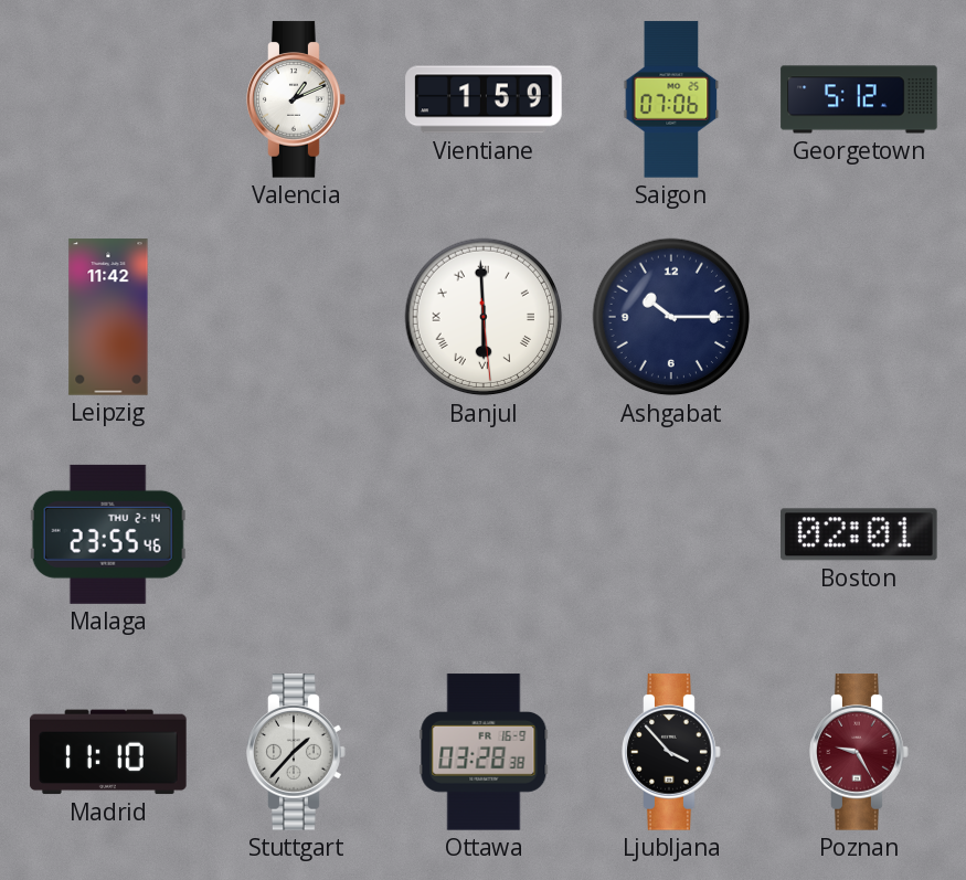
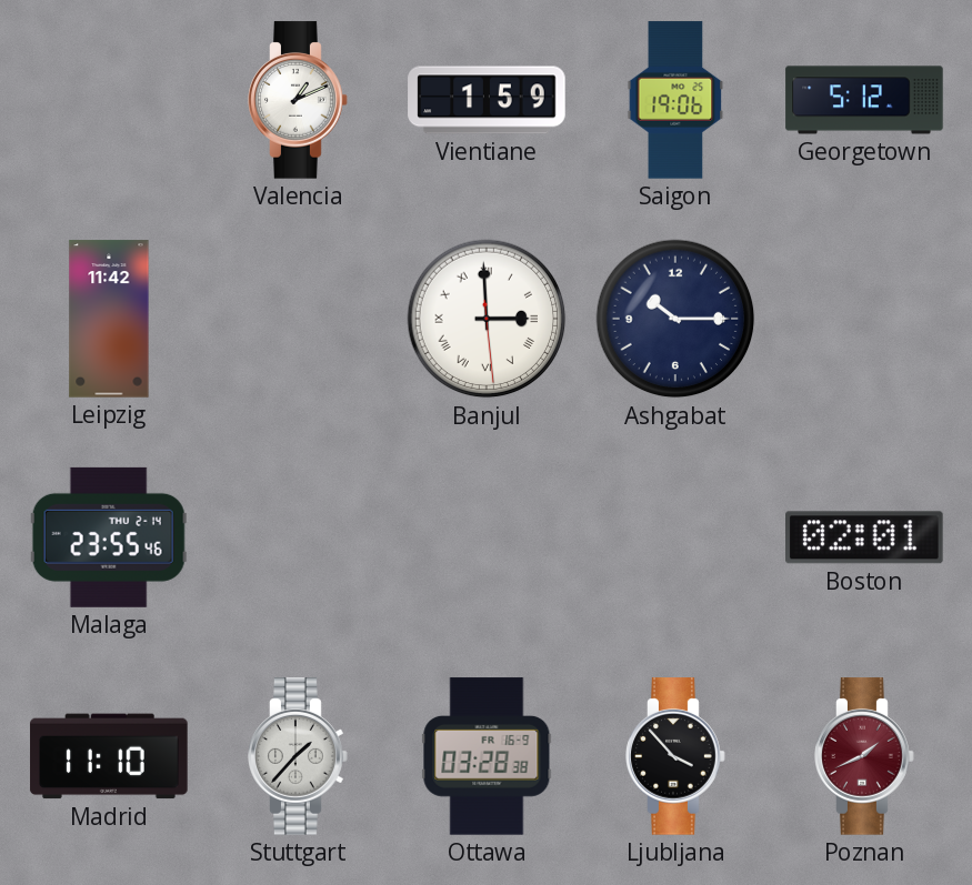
Saigon: 07:06 -> 19:06
Banjul: 5:59 -> 2:59
Poznan: 9:25 -> 1:41
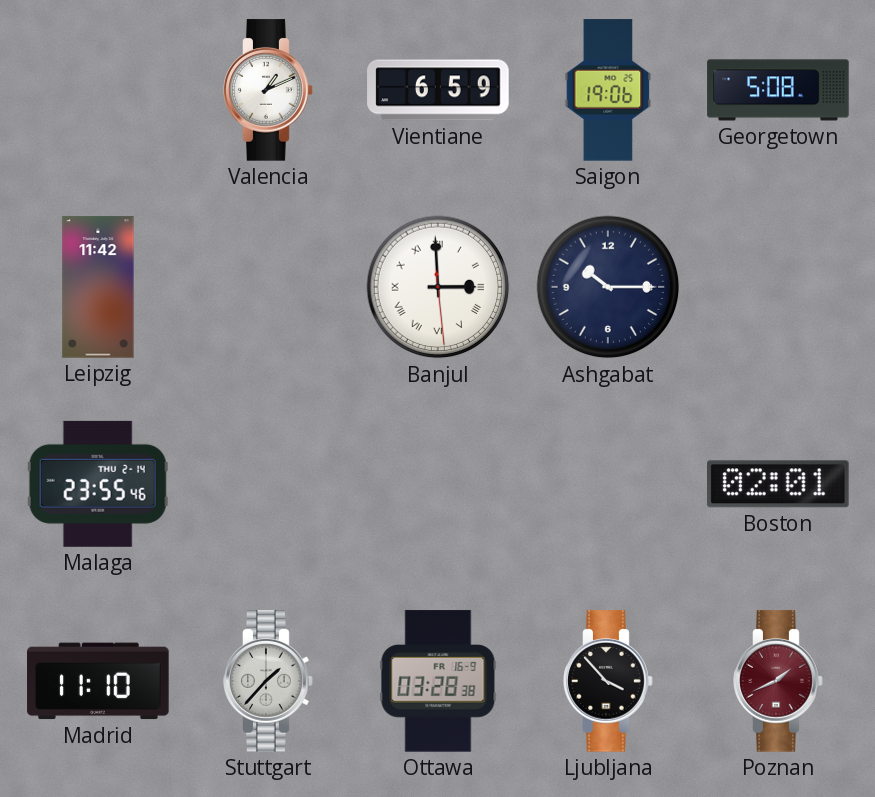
Vientiane: 1:59 -> 6:59
Georgetown: 5:12 -> 5:08
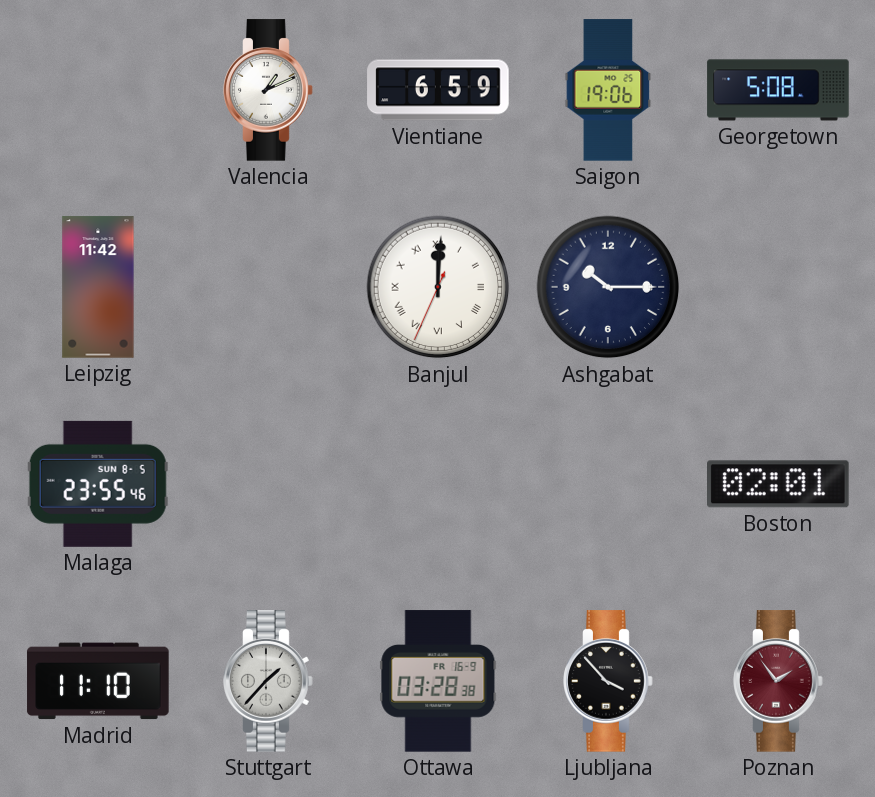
Banjul: 2:59 -> 12:00
Malaga date: THU 2-14 -> SUN 8-5
Poznan: 1:41 -> 1:54
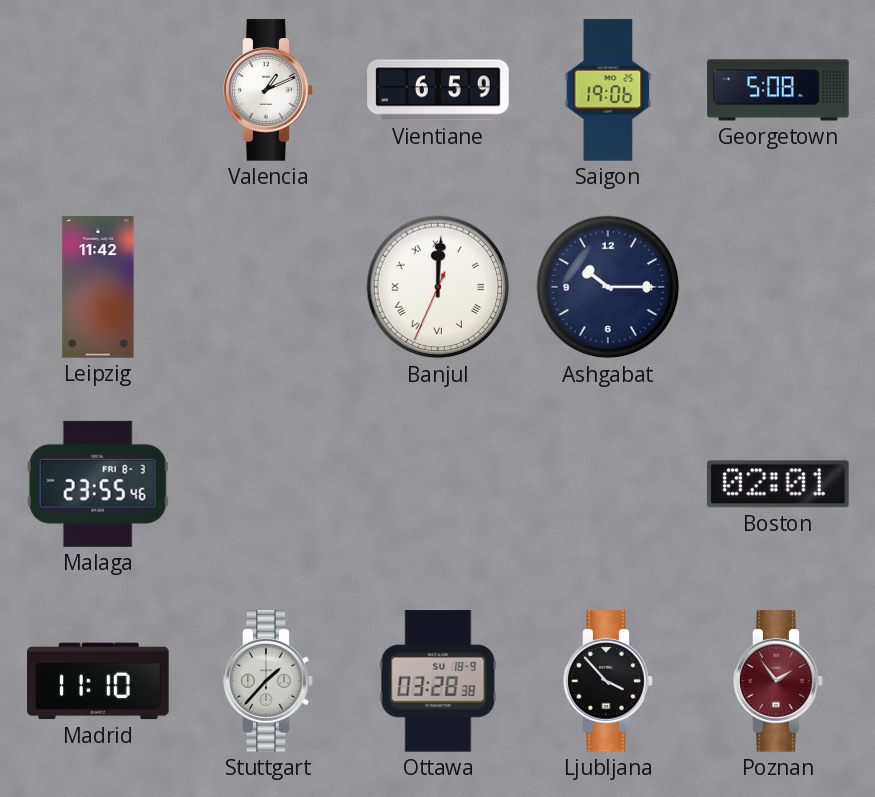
Malaga date: SUN 8-5 -> FRI 8-3
Ottawa date: FR 16-9 -> SU 18-9
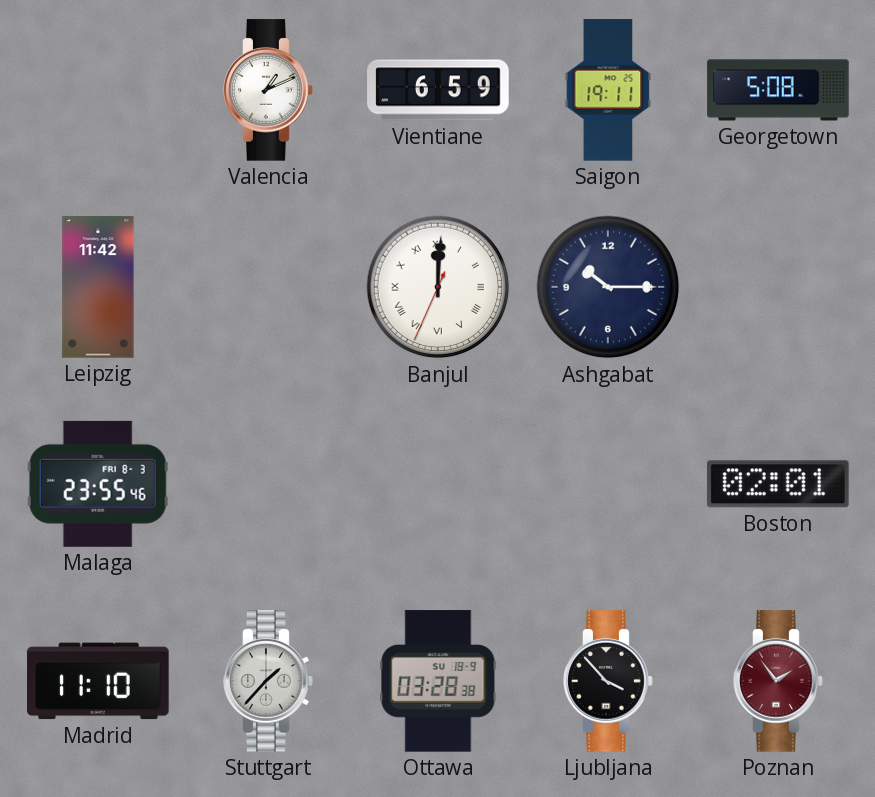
Saigon: 19:06 -> 19:11
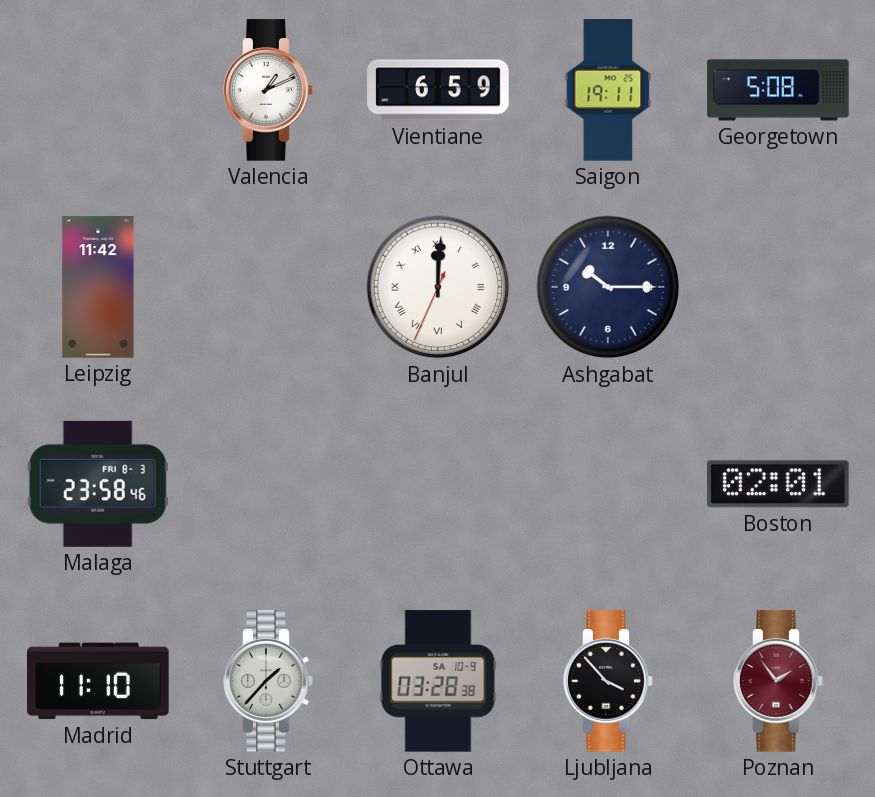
Malaga: 23:55 -> 23:58
Ottawa date: SU 18-9 -> SA 10-9
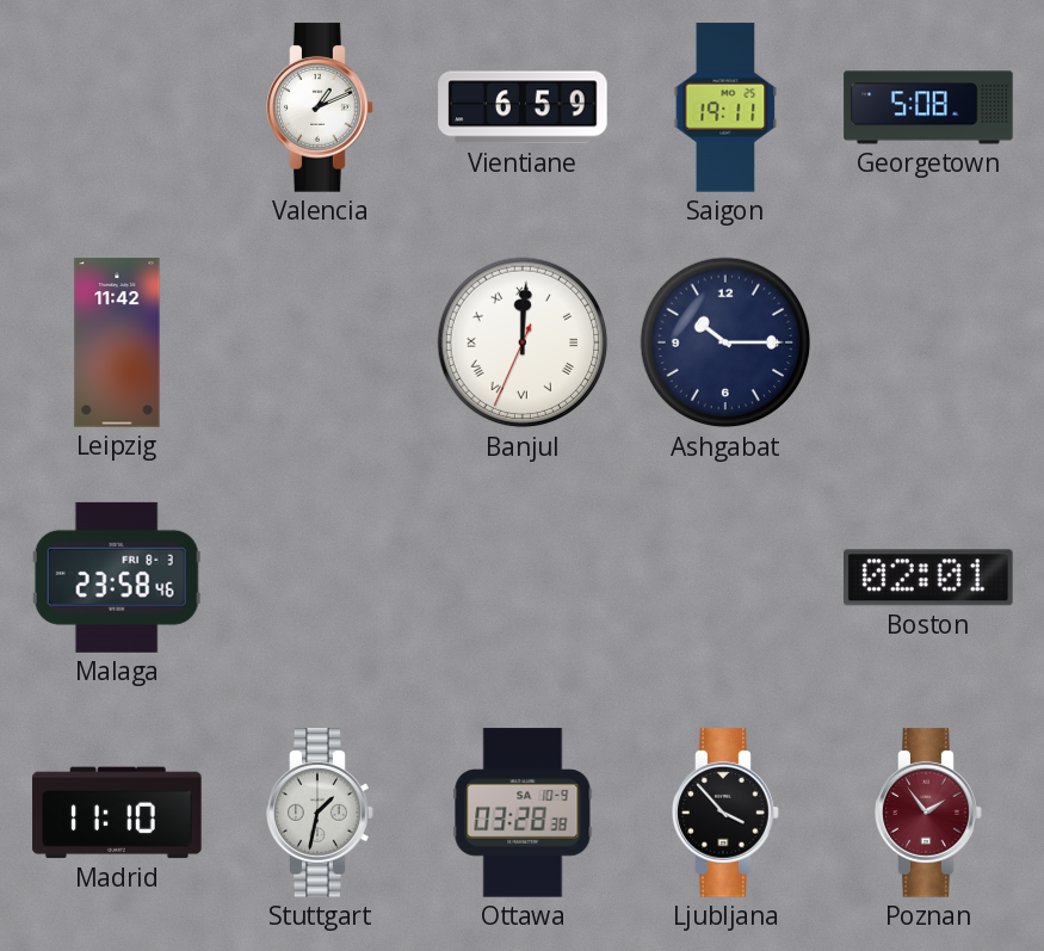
Stuttgart: 1:37 -> 1:32
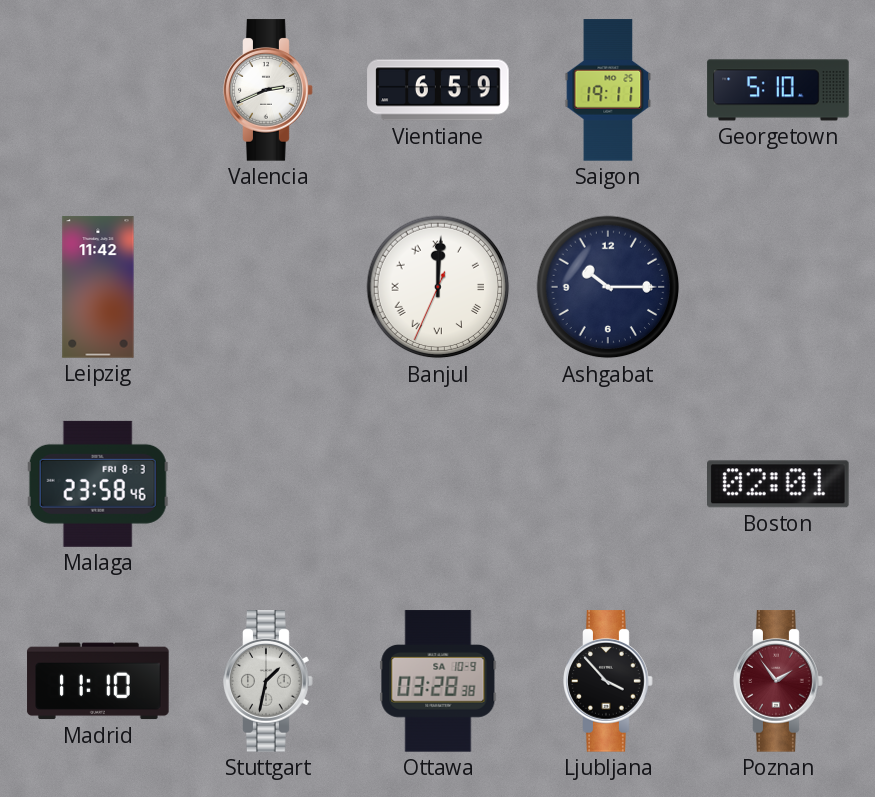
Valencia: 1:11 -> 2:41
Georgetown: 5:08 -> 5:10
